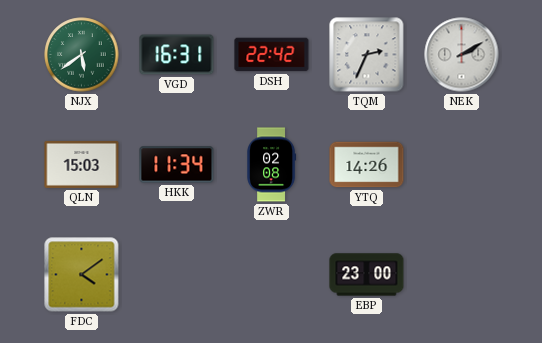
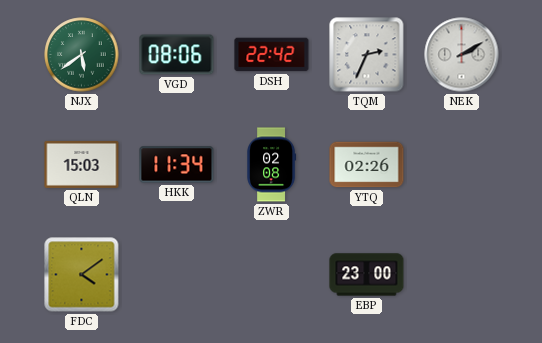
VGD: 16:31 -> 08:06
YTQ: 14:26 -> 02:26
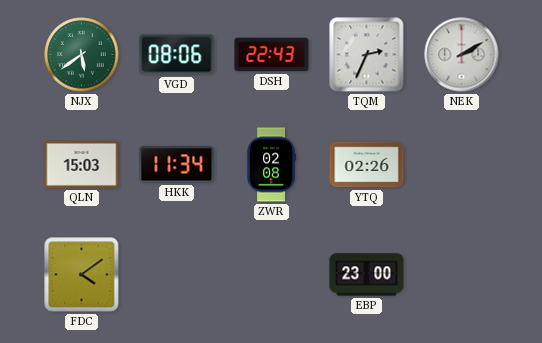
DSH: 22:42 -> 22:43
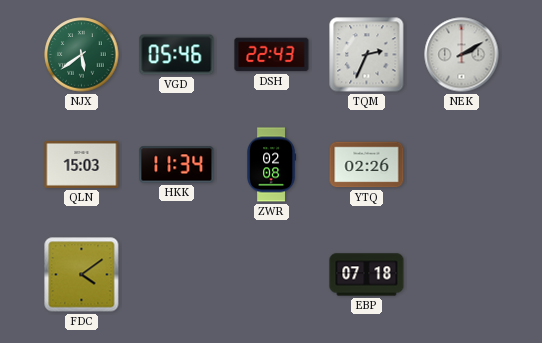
VGD: 08:06 -> 05:46
EBP: 23:00 -> 07:18
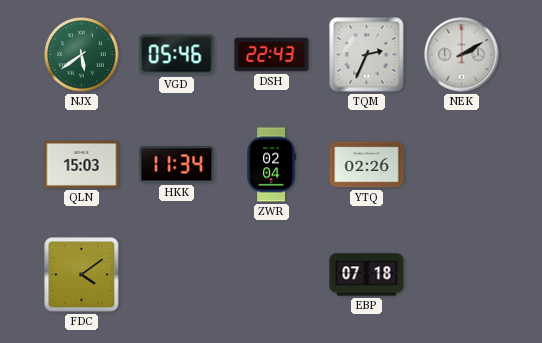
ZWR: 02:08 -> 02:04
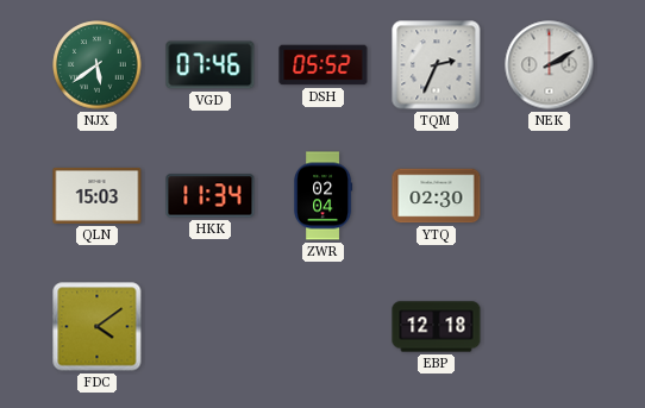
VGD: 05:46 -> 07:46
DSH: 22:43 -> 05:52
YTQ: 02:26 -> 02:30
EBP: 07:18 -> 12:18
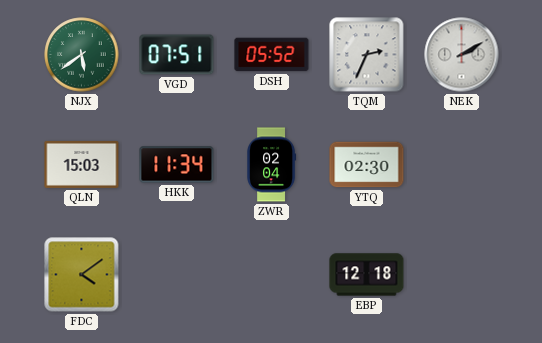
VGD: 07:46 -> 07:51
